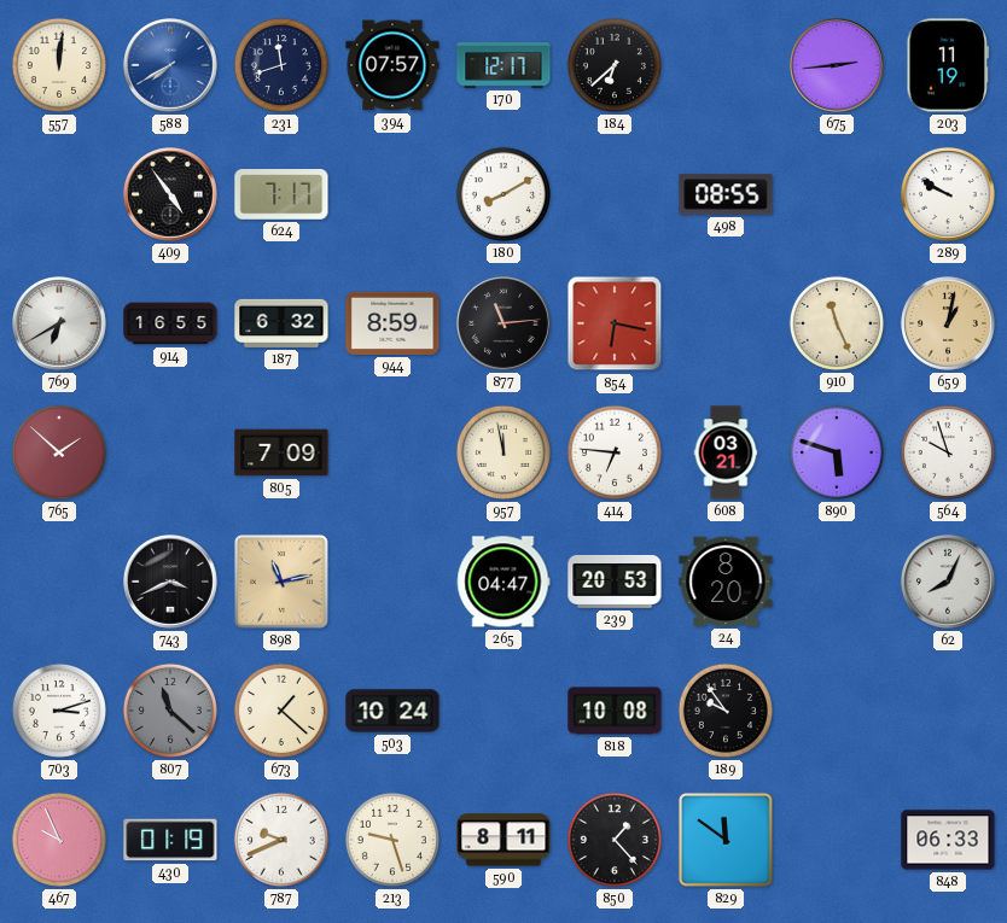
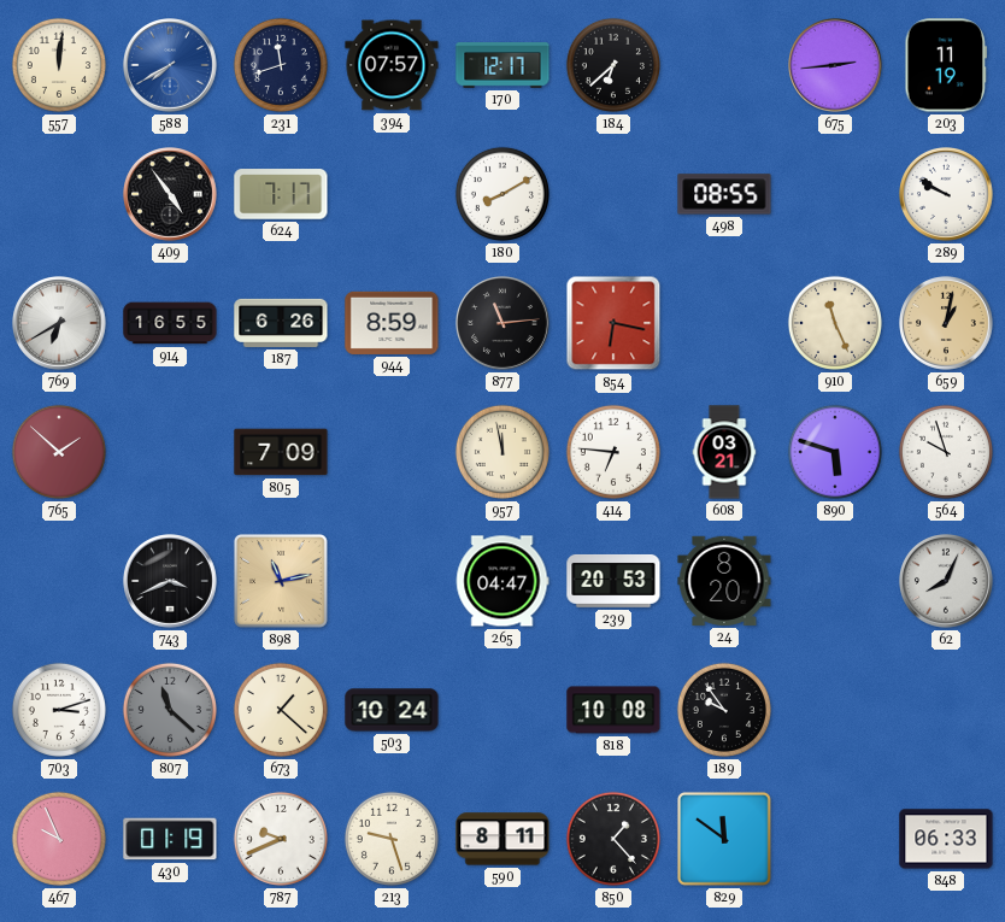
187: 6:32 -> 6:26
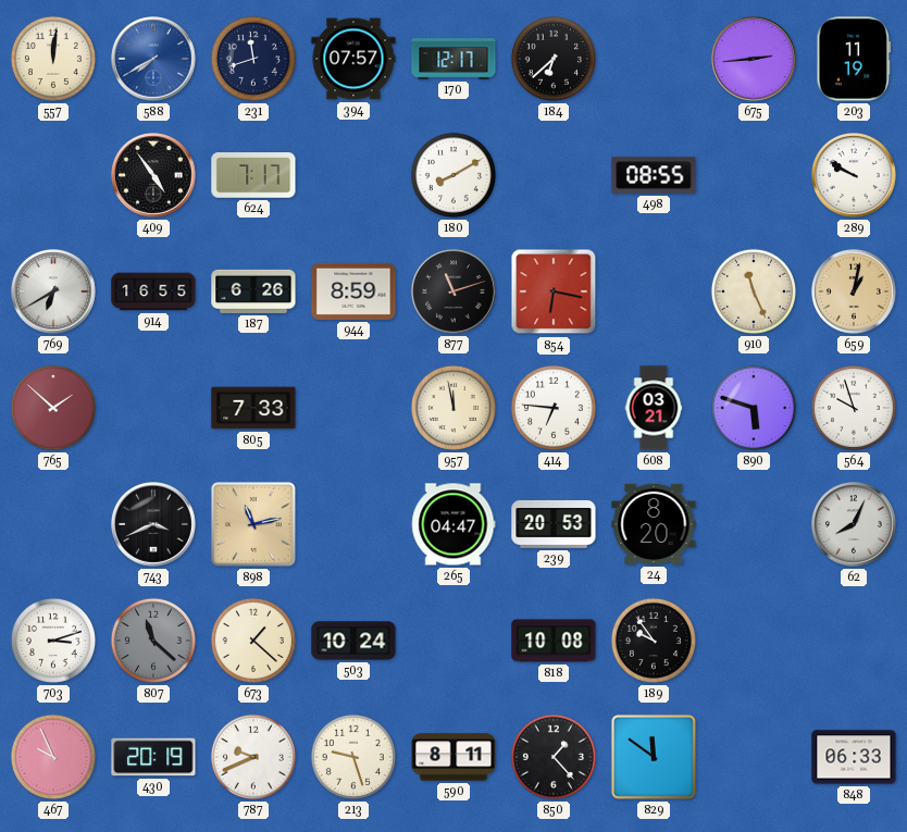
877: 11:14 -> 11:12
805: 7:09 -> 7:33
430: 01:19 -> 20:19
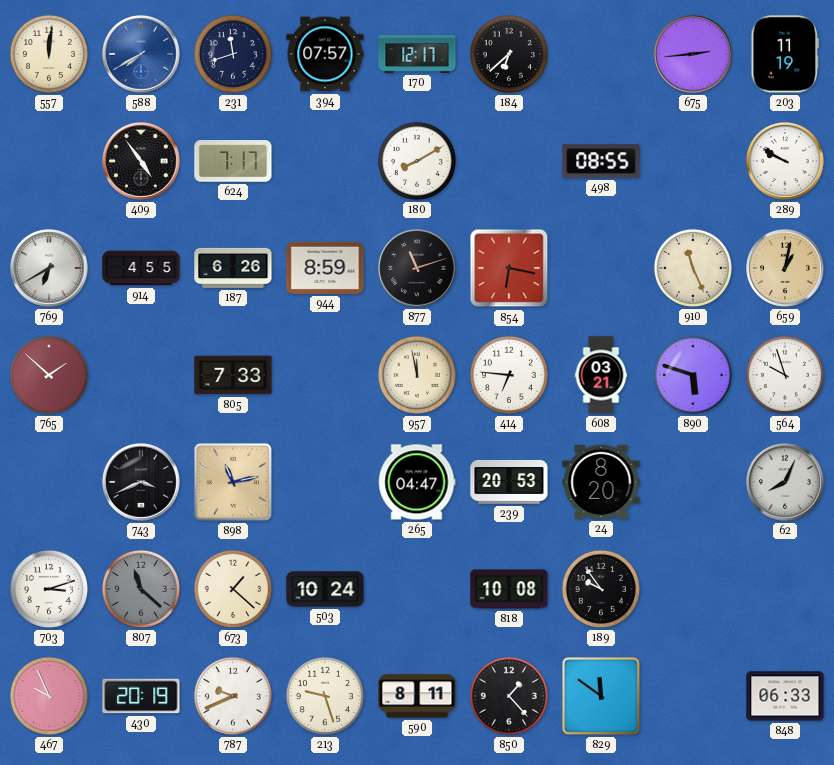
914: 16:55 -> 4:55
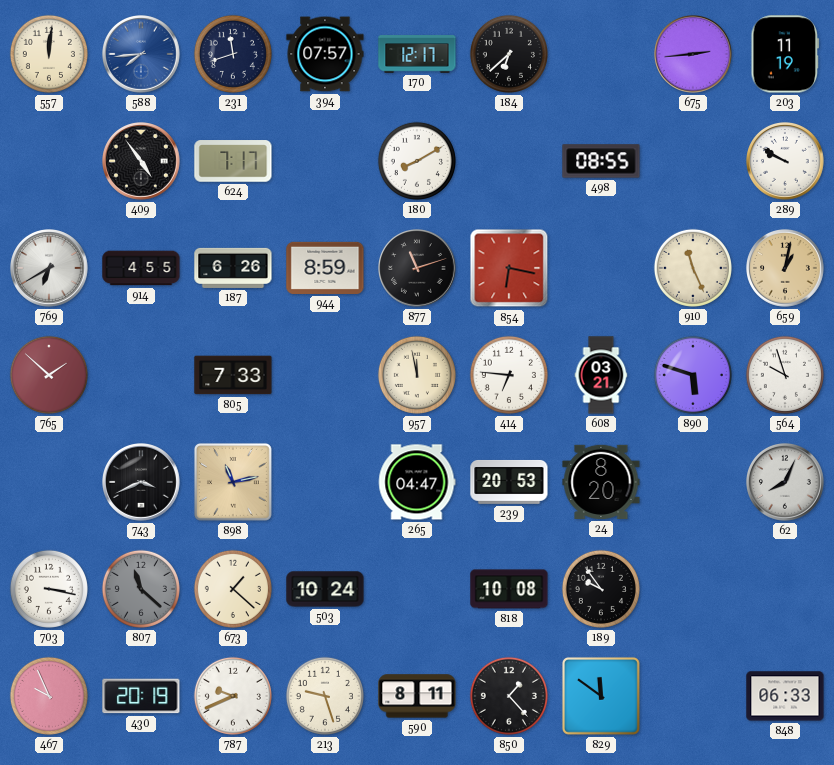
588: 7:40 -> 7:44
703: 3:12 -> 3:17
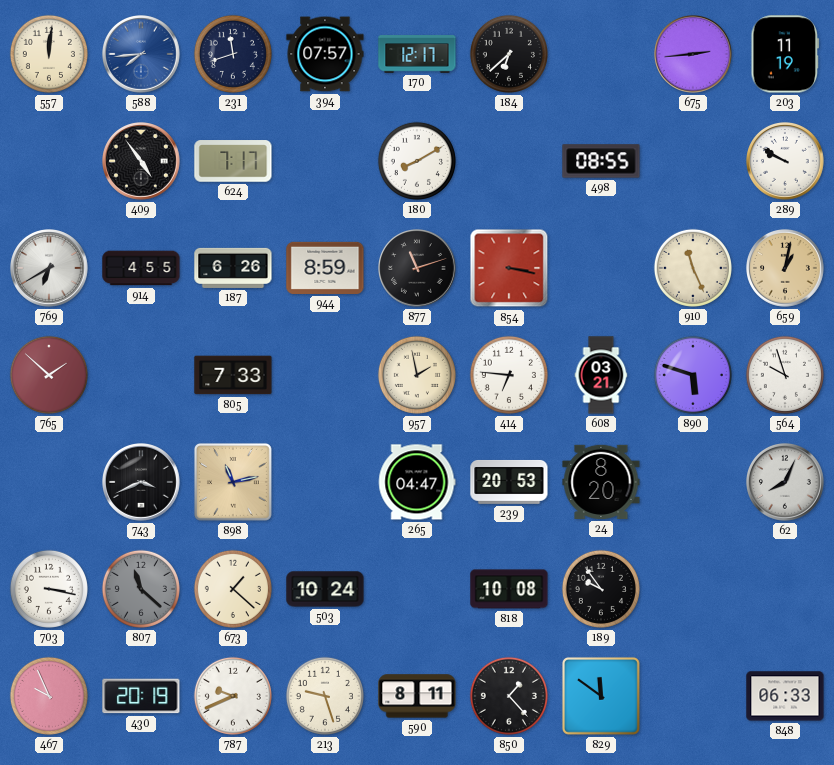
854: 6:17 -> 3:17
957: 11:58 -> 1:58
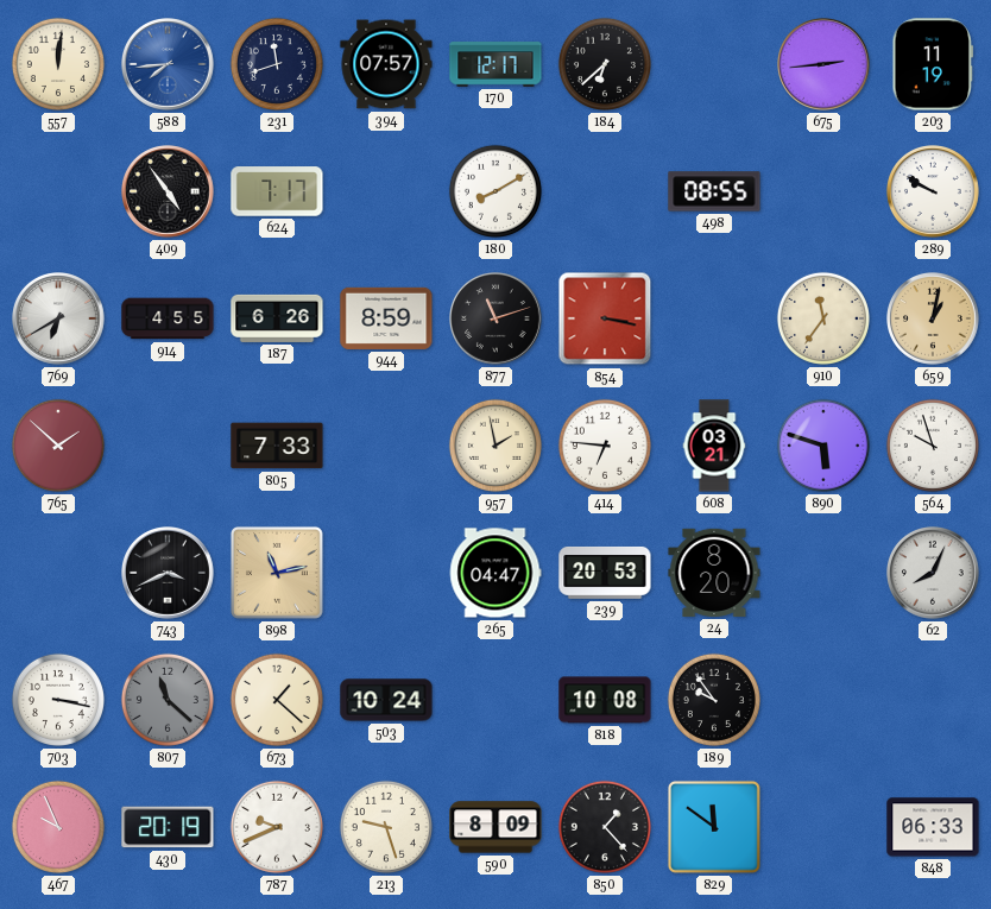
910: 11:26 -> 11:36
590: 8:11 -> 8:09
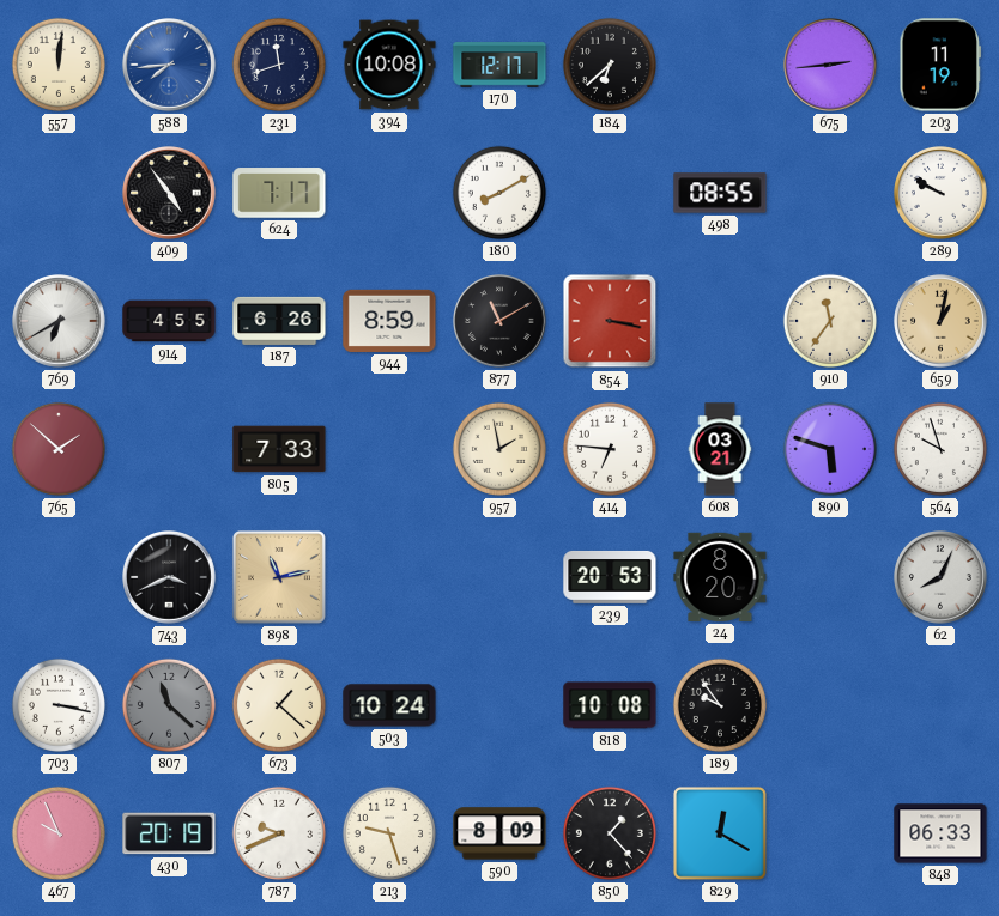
394: 07:57 -> 10:08
877: 11:12 -> 11:10
265: 04:47 -> none
829: 11:51 -> 12:20
